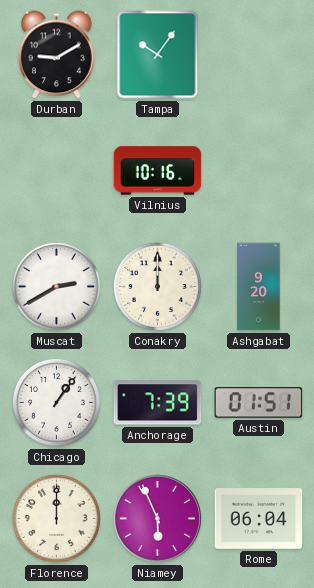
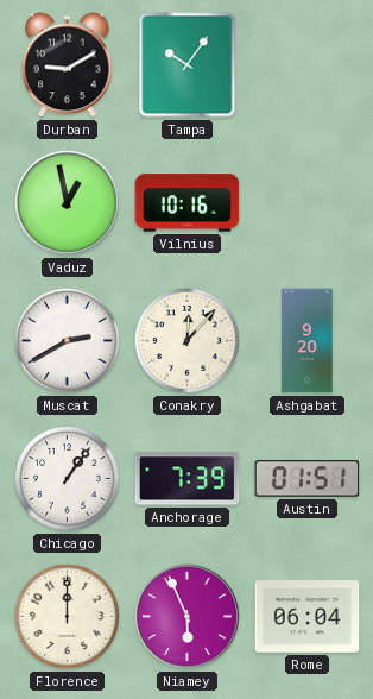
Vaduz: none -> 12:58
Conakry: 12:00 -> 12:07
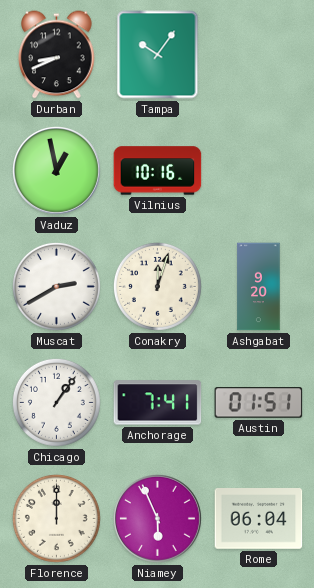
Durban: 9:10 -> 8:41
Conakry: 12:07 -> 12:03
Anchorage: 7:39 -> 7:41
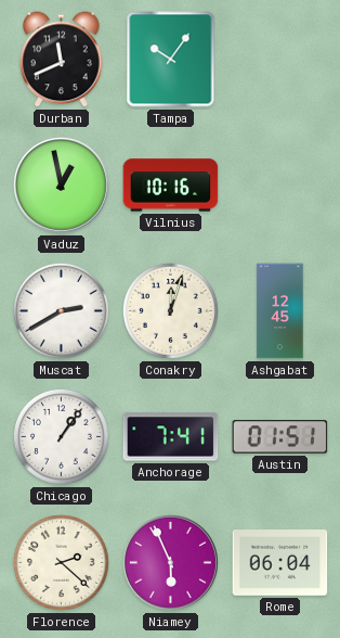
Durban: 8:41 -> 11:41
Ashgabat: 9:20 -> 12:45
Florence: 12:00 -> 2:22
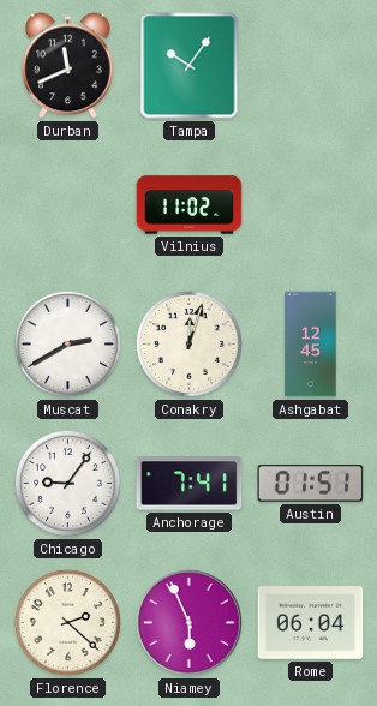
Vaduz: 12:58 -> none
Vilnius: 10:16 -> 11:02
Chicago: 1:06 -> 9:06
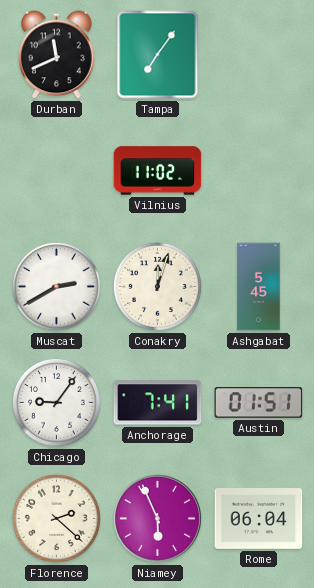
Tampa: 10:06 -> 7:06
Ashgabat: 12:45 -> 5:45
